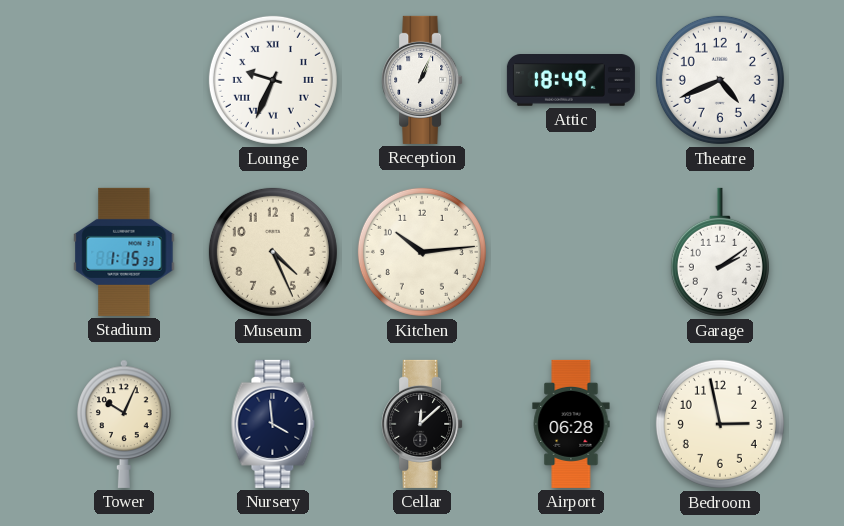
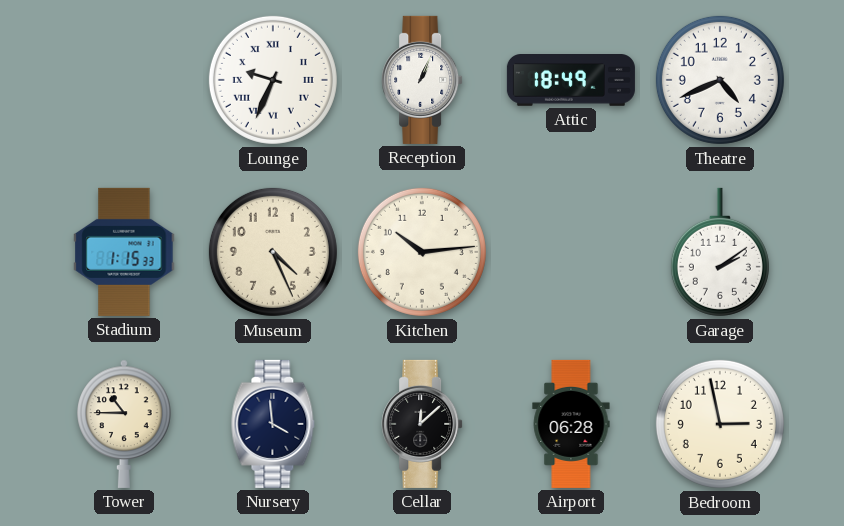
Tower: 10:04 -> 10:45
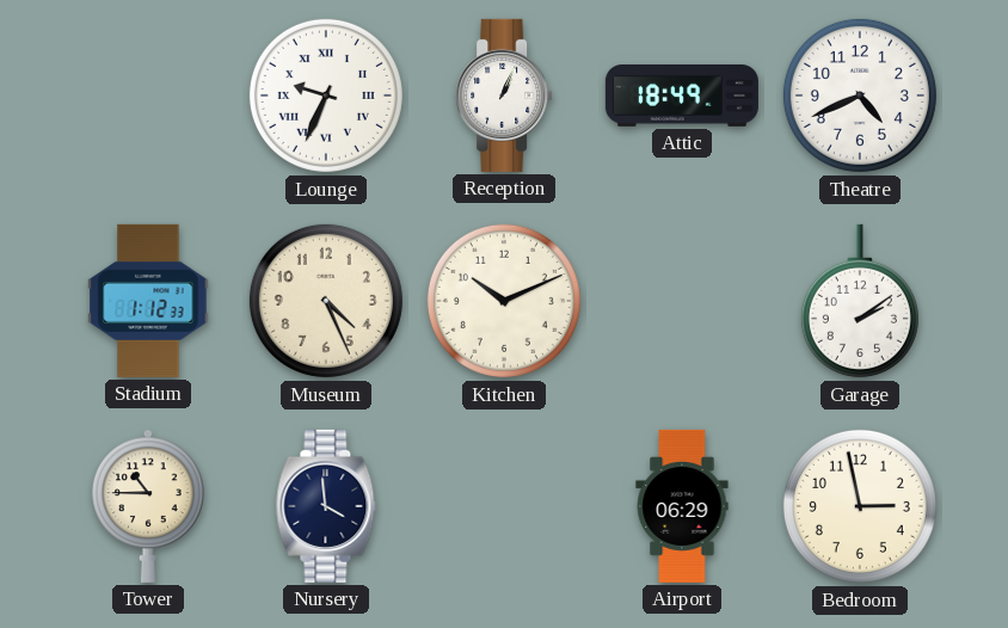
Stadium: 1:15 -> 1:12
Kitchen: 10:14 -> 10:11
Cellar: 12:08 -> none
Airport: 06:28 -> 06:29
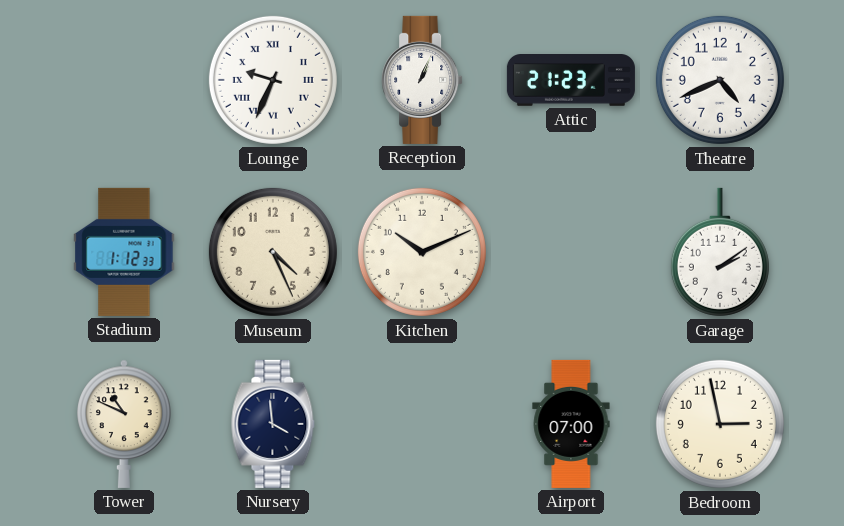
Attic: 18:49 -> 21:23
Tower: 10:45 -> 10:49
Airport: 06:29 -> 07:00
